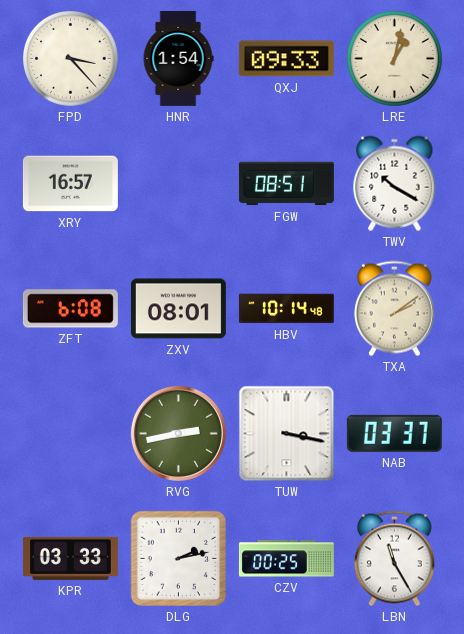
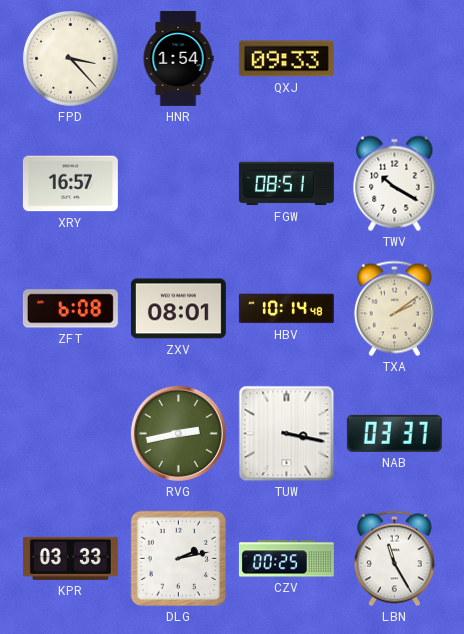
LRE: 1:02 -> none
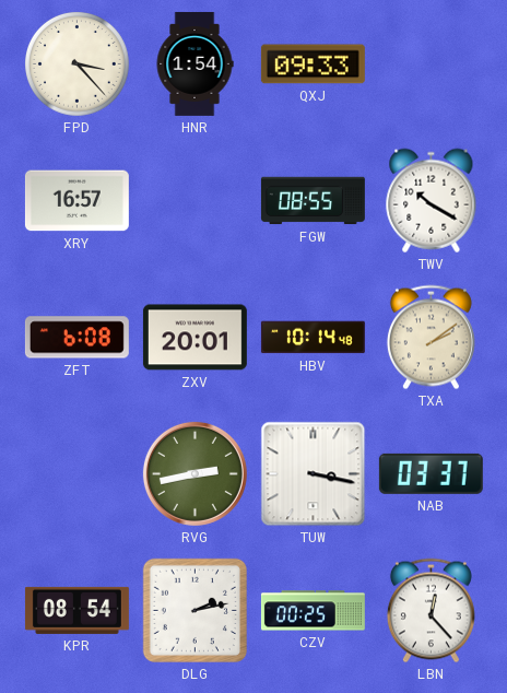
FGW: 08:51 -> 08:55
ZXV: 08:01 -> 20:01
KPR: 03:33 -> 08:54
LBN: 11:25 -> 12:23
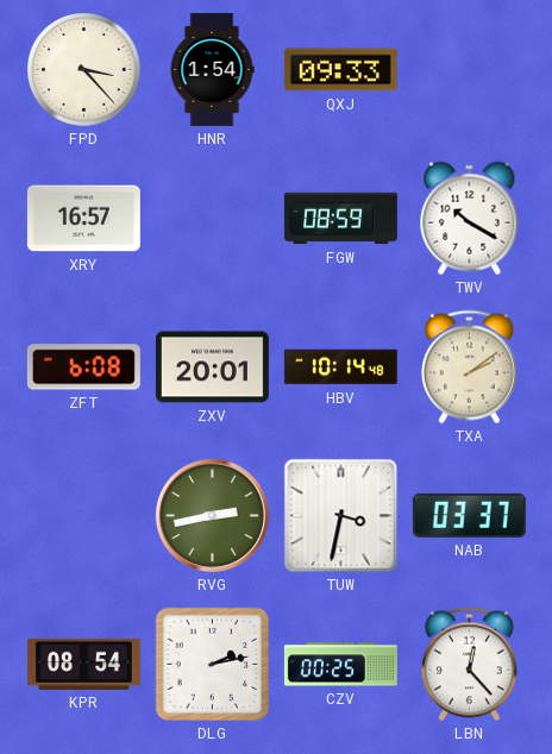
FGW: 08:55 -> 08:59
TUW: 3:17 -> 3:32
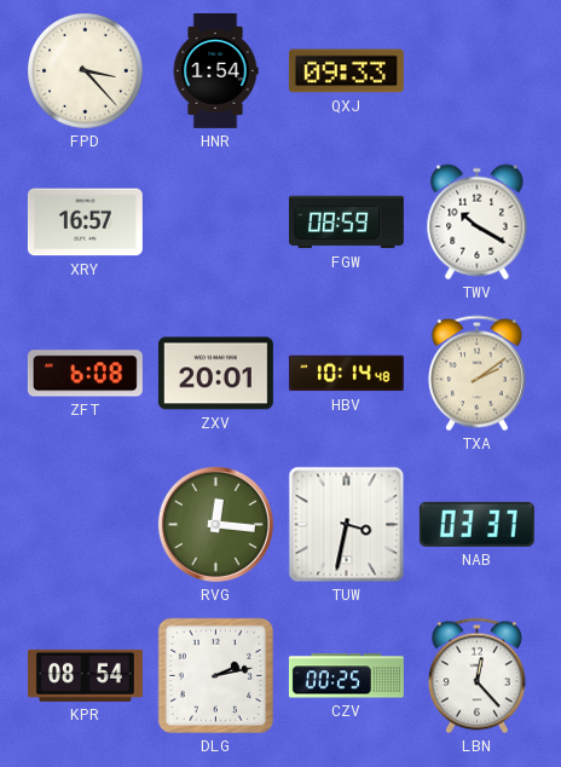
RVG: 2:43 -> 12:16
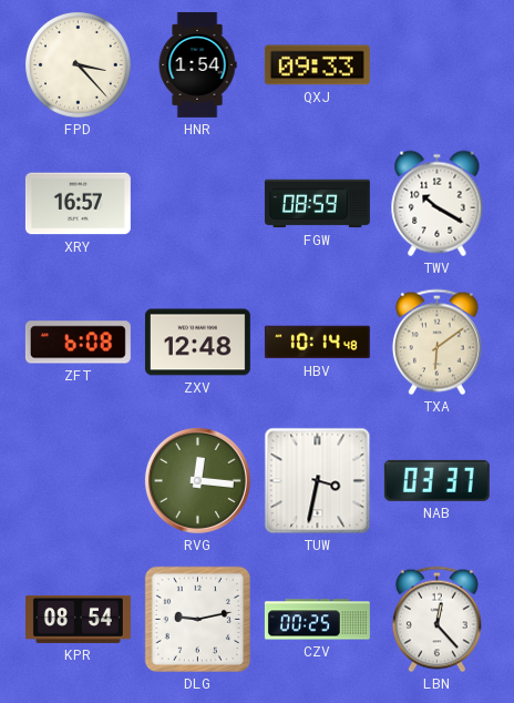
ZXV: 20:01 -> 12:48
TXA: 2:09 -> 6:09
DLG: 2:13 -> 9:13
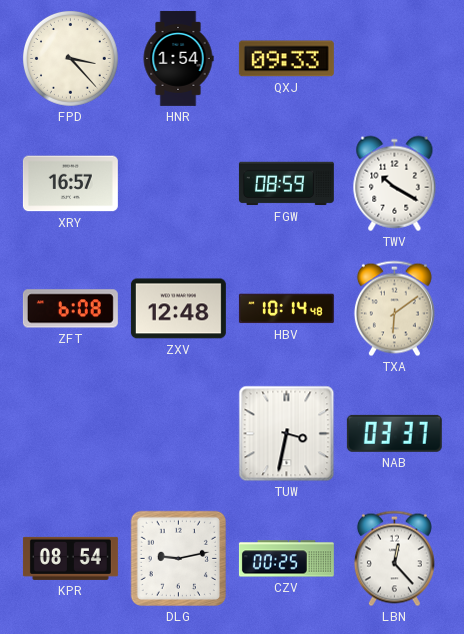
RVG: 12:16 -> none
